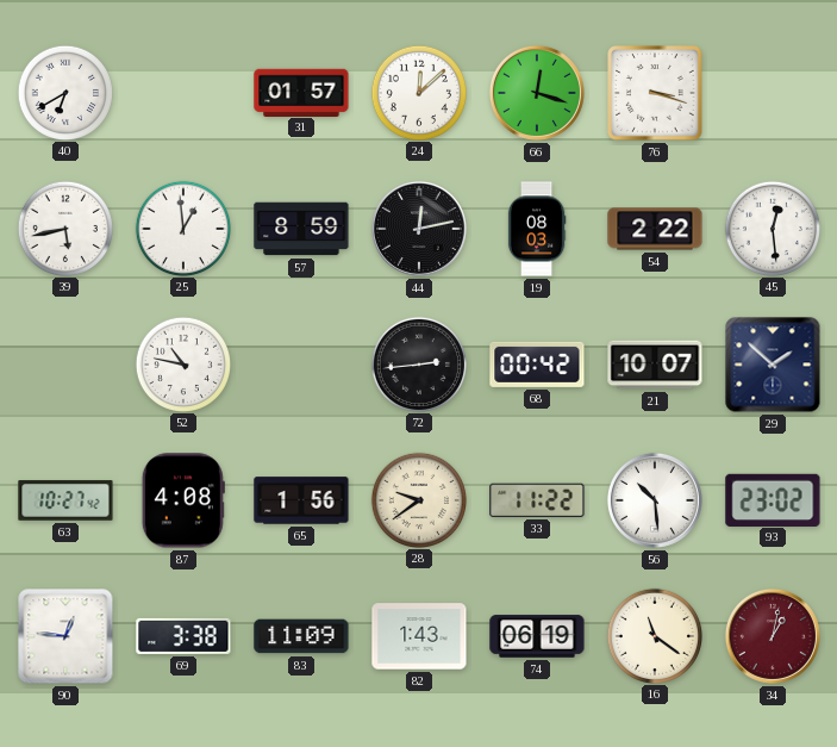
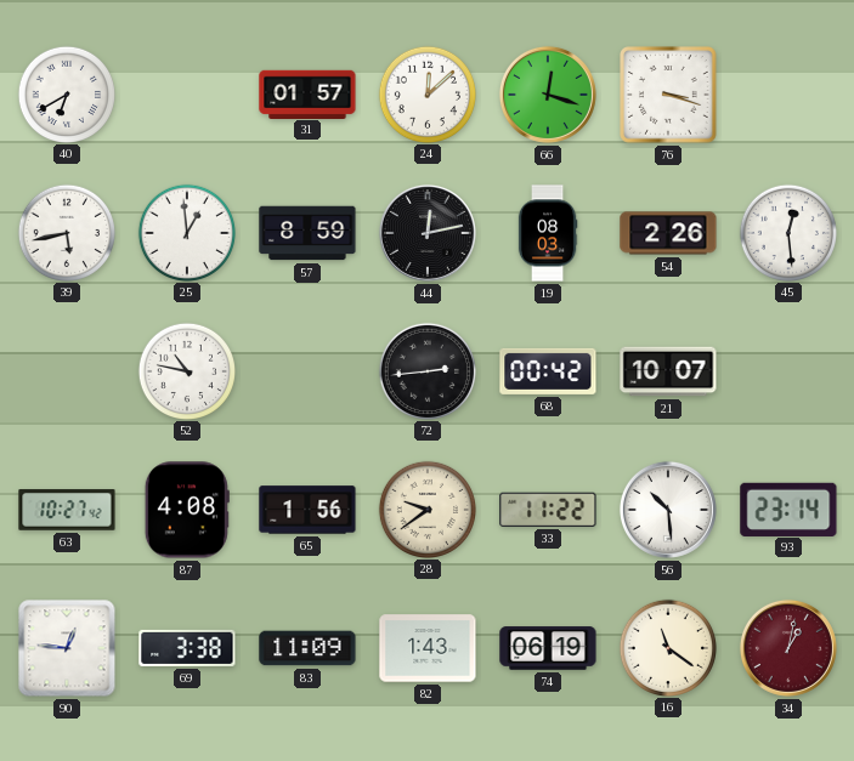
54: 2:22 -> 2:26
29: 1:52 -> none
93: 23:02 -> 23:14
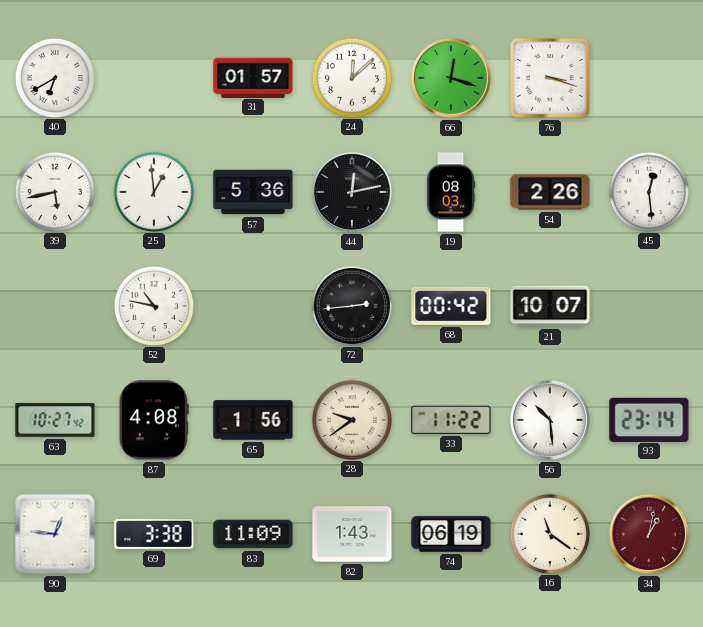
57: 8:59 -> 5:36
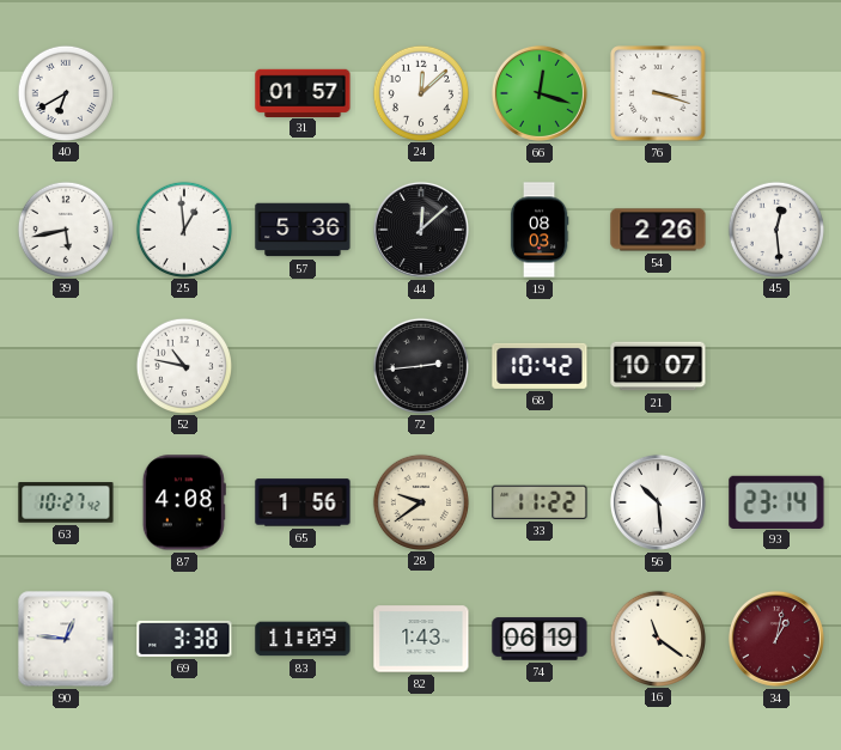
44: 12:13 -> 12:08
68: 00:42 -> 10:42
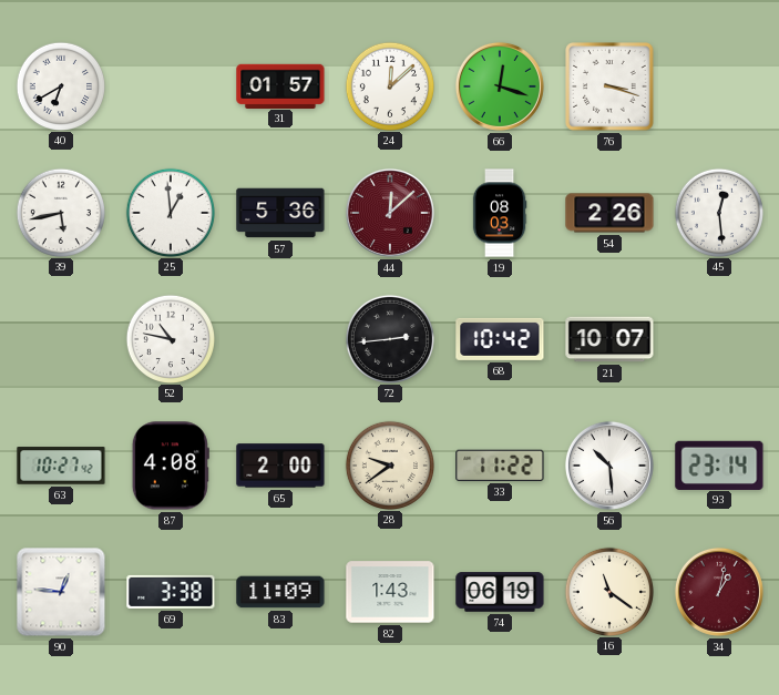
44 dial: black -> burgundy
65: 1:56 -> 2:00
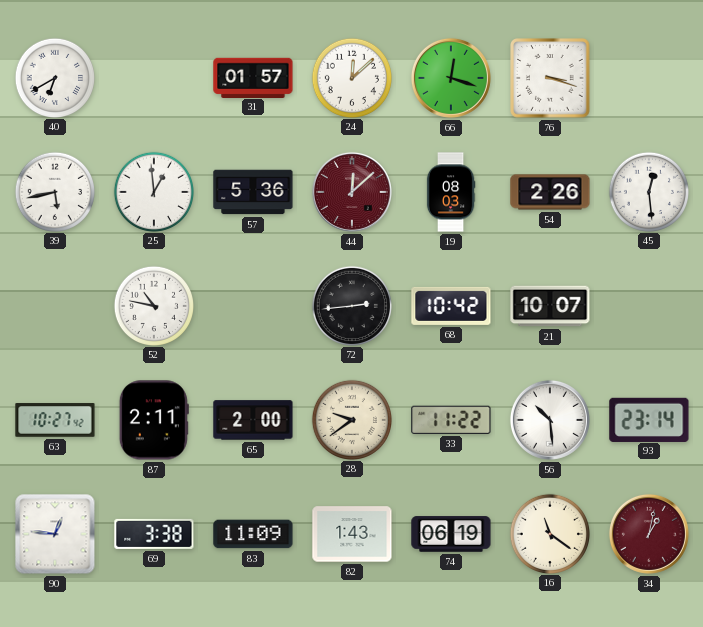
87: 4:08 -> 2:11
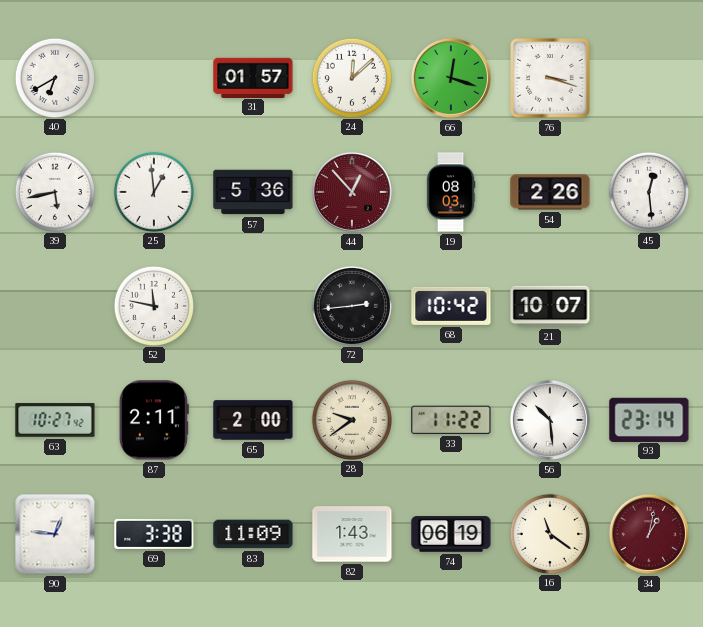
44: 12:08 -> 12:53
52: 10:47 -> 11:47
